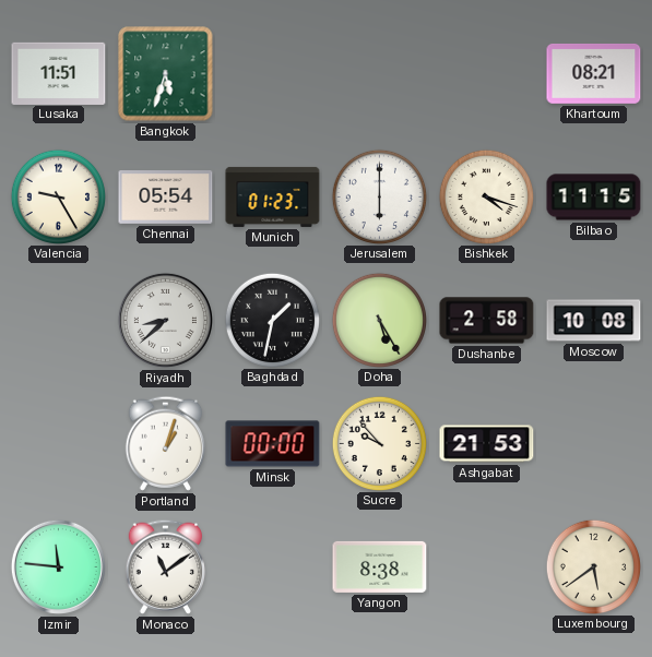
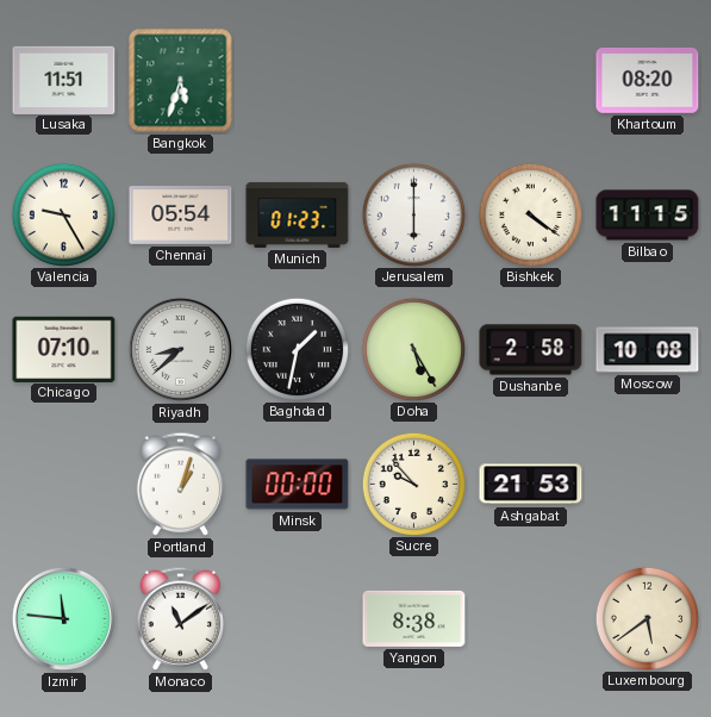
Khartoum: 08:21 -> 08:20
Bishkek: 4:18 -> 4:21
Chicago: none -> 07:10
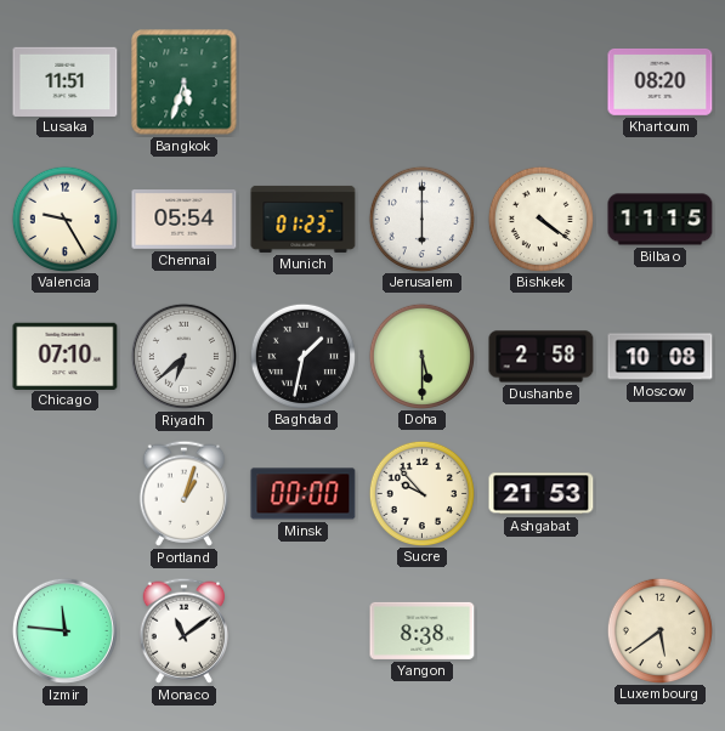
Riyadh: 8:38 -> 6:38
Doha: 5:25 -> 5:30
